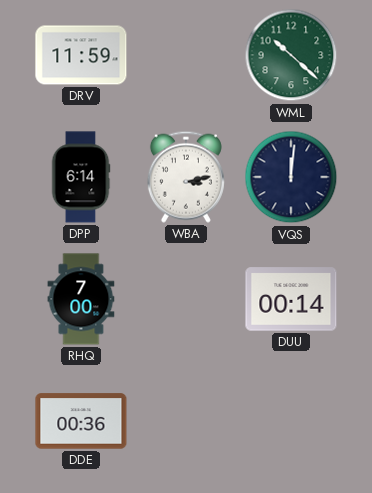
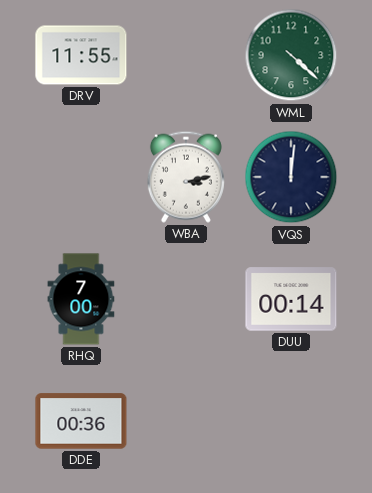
DRV: 11:59 -> 11:55
WML: 10:22 -> 4:22
DPP: 6:14 -> none
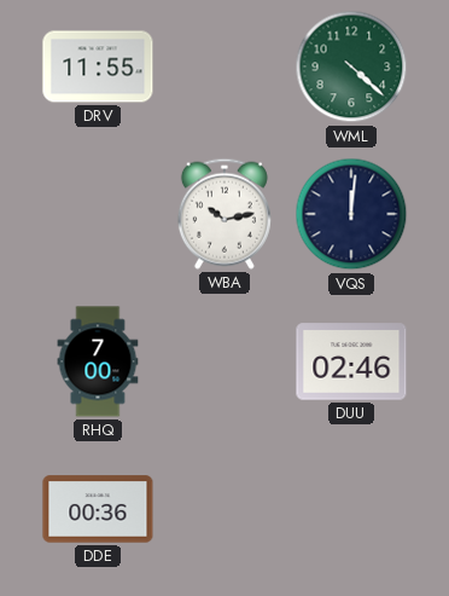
WBA: 3:13 -> 10:13
DUU: 00:14 -> 02:46
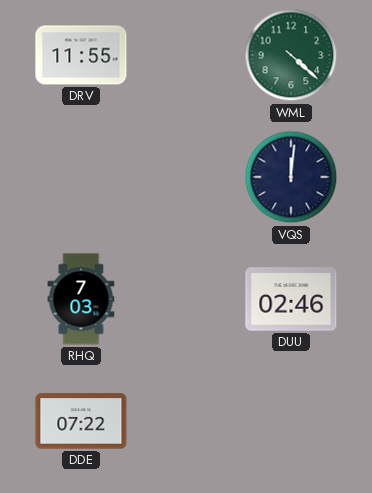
WBA: 10:13 -> none
RHQ: 7:00 -> 7:03
DDE: 00:36 -> 07:22
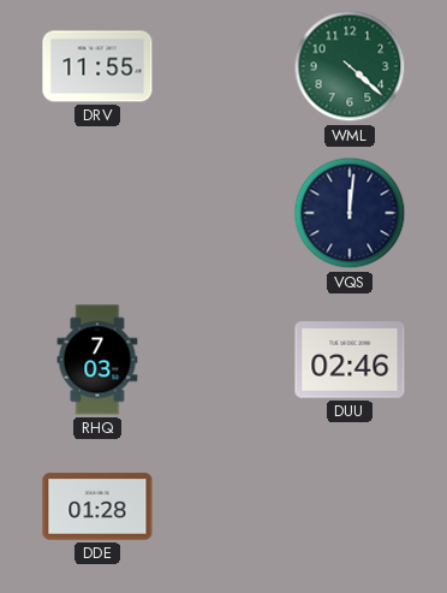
DDE: 07:22 -> 01:28
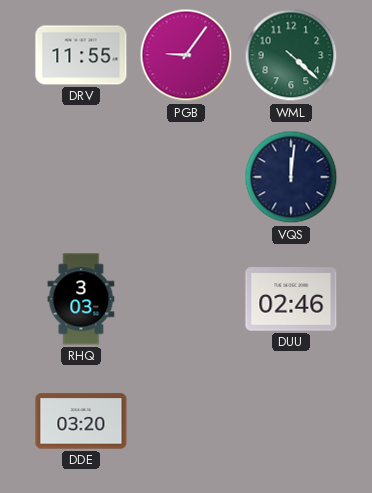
PGB: none -> 9:06
RHQ: 7:03 -> 3:03
DDE: 01:28 -> 03:20
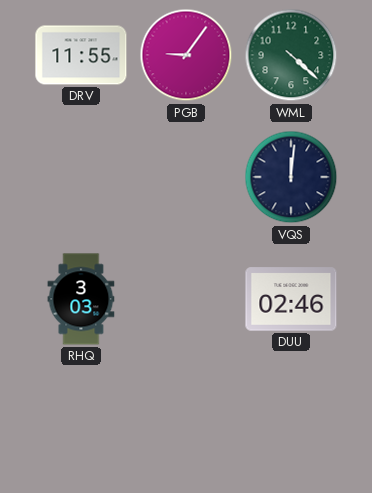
DDE: 03:20 -> none
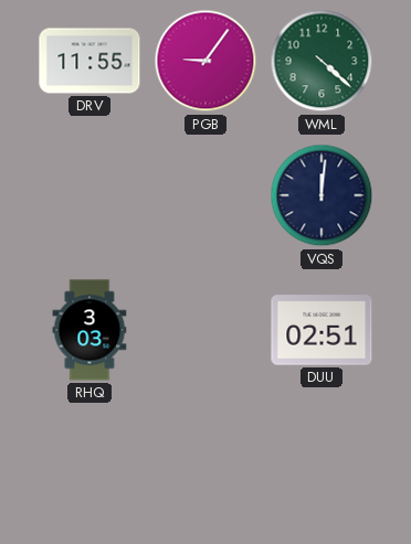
DUU: 02:46 -> 02:51
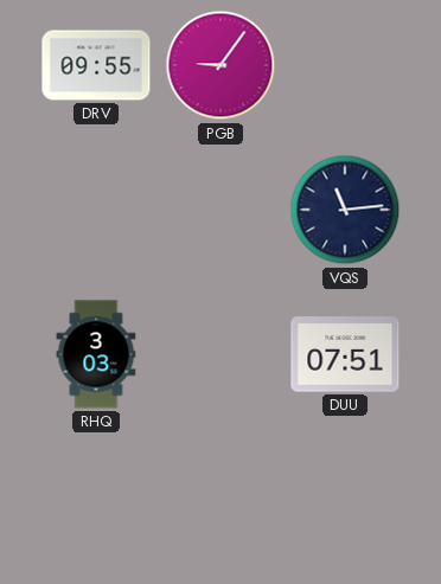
DRV: 11:55 -> 09:55
WML: 4:22 -> none
VQS: 12:01 -> 11:14
DUU: 02:51 -> 07:51
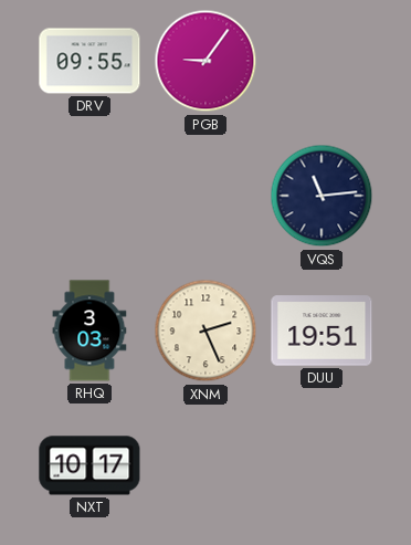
XNM: none -> 2:26
DUU: 07:51 -> 19:51
NXT: none -> 10:17
